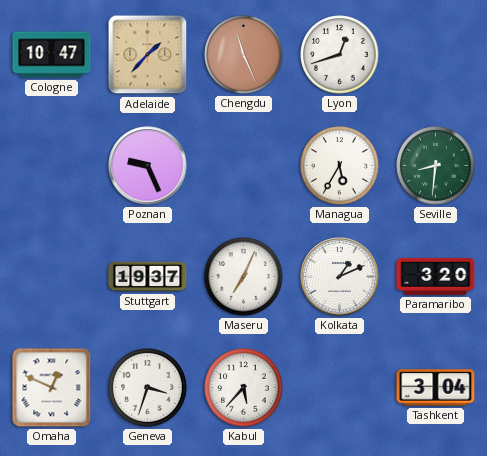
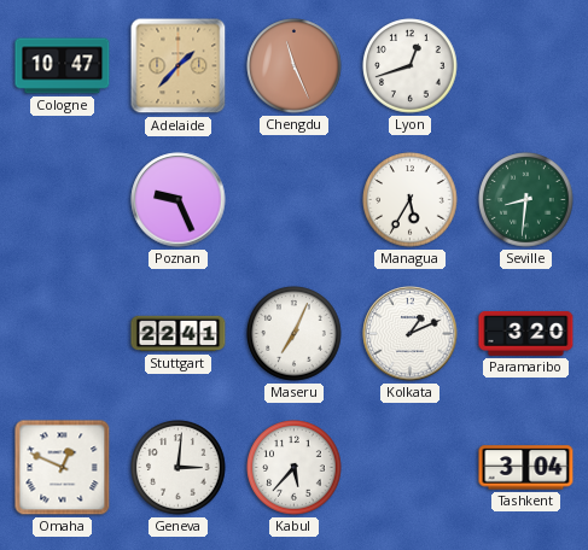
Stuttgart: 19:37 -> 22:41
Geneva: 3:33 -> 3:01
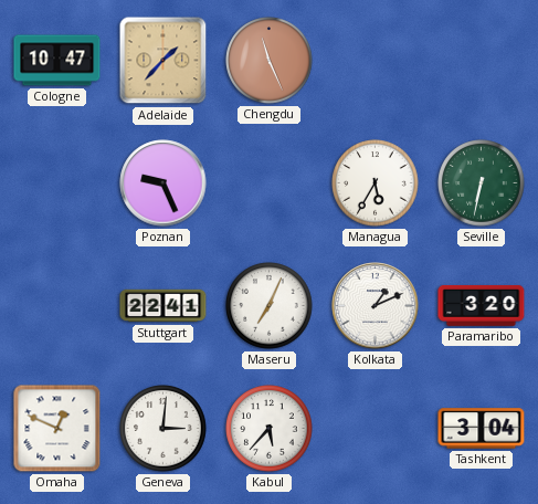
Lyon: 12:42 -> none
Seville: 8:31 -> 6:32
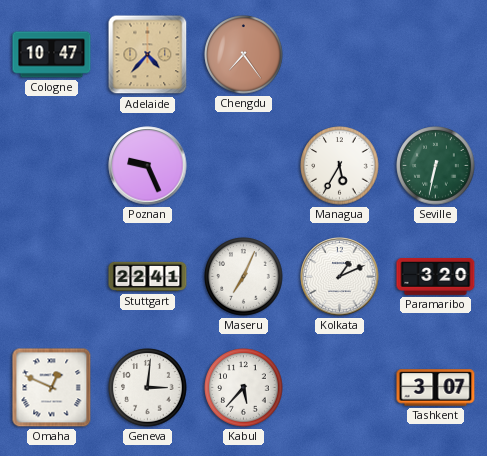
Adelaide: 1:37 -> 4:37
Chengdu: 11:26 -> 7:24
Tashkent: 3:04 -> 3:07
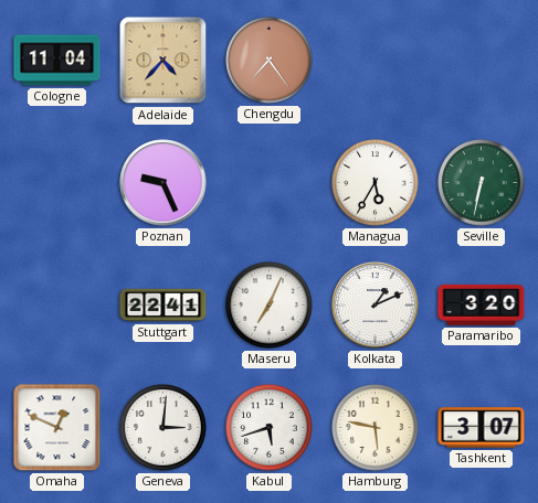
Cologne: 10:47 -> 11:04
Kabul: 5:37 -> 5:42
Hamburg: none -> 5:47
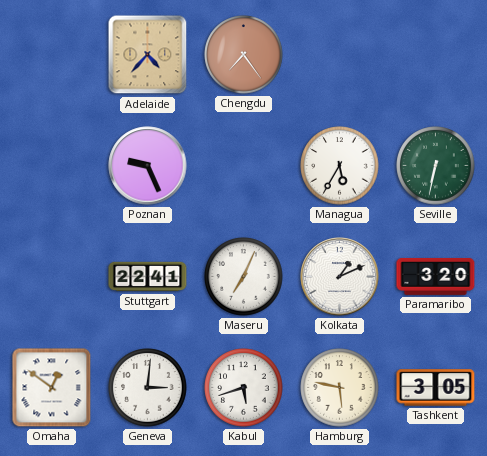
Cologne: 11:04 -> none
Omaha: 12:49 -> 12:51
Tashkent: 3:07 -> 3:05
